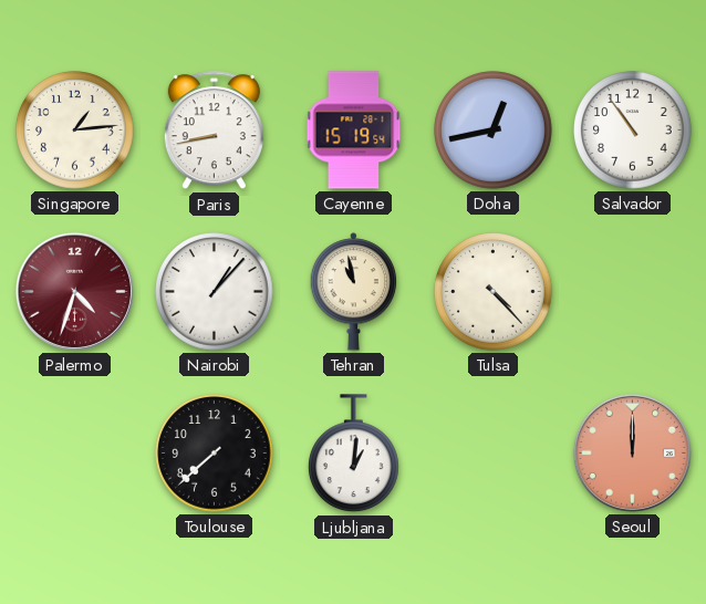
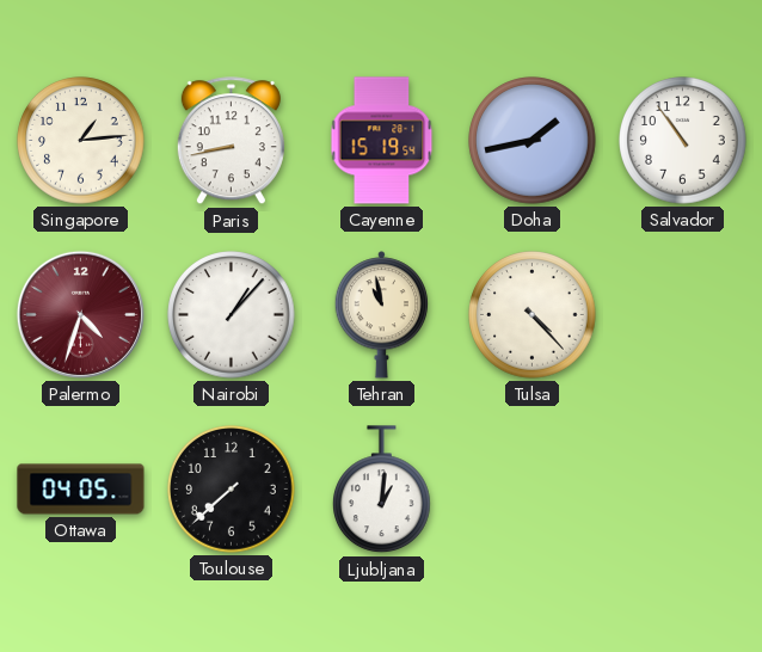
Doha: 12:43 -> 1:43
Ottawa: none -> 04:05
Seoul: 12:00 -> none
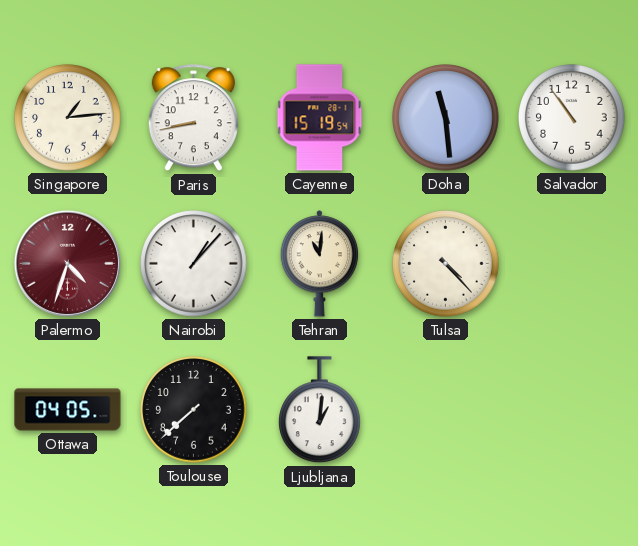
Doha: 1:43 -> 11:29
Tehran: 10:58 -> 11:01
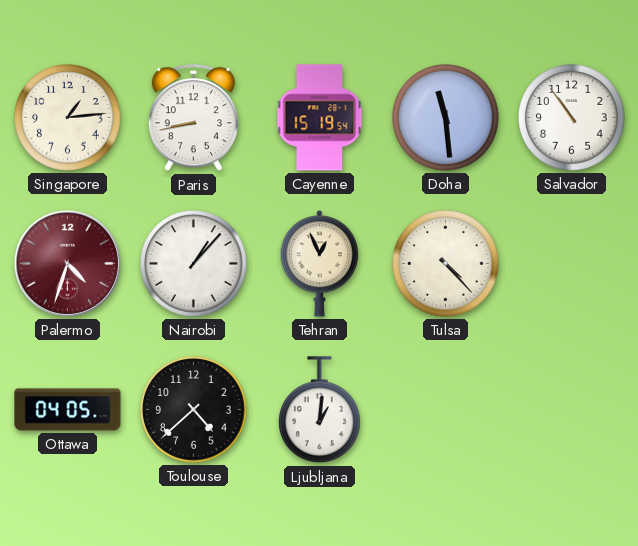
Tehran: 11:01 -> 12:56
Toulouse: 7:38 -> 4:38
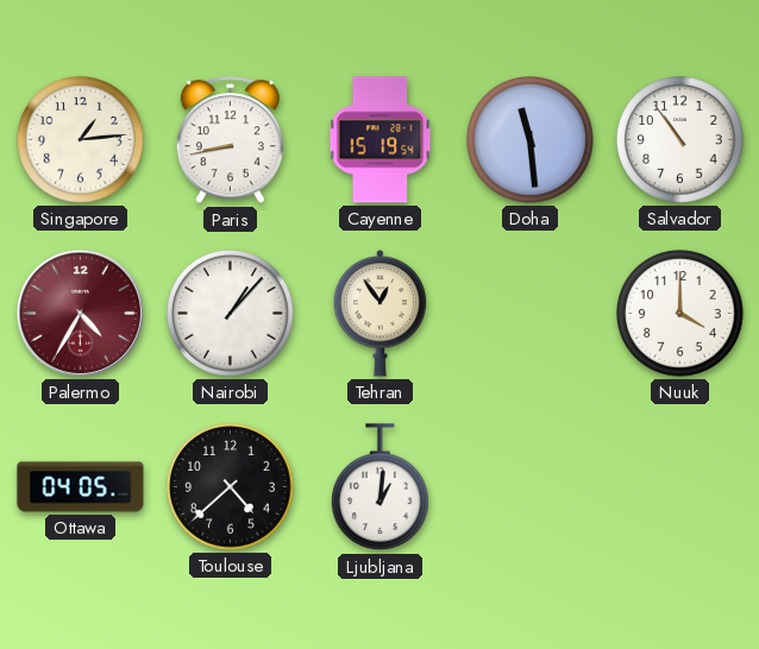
Palermo: 4:33 -> 4:35
Tehran: 12:56 -> 12:54
Tulsa: 4:23 -> none
Nuuk: none -> 4:00
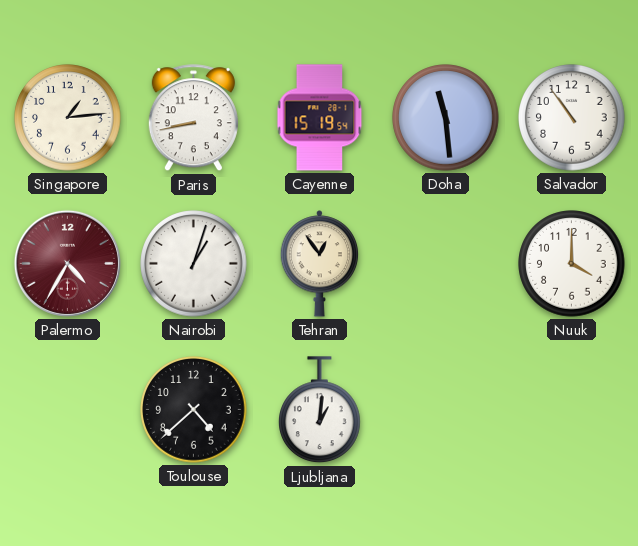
Nairobi: 1:07 -> 1:03
Ottawa: 04:05 -> none
